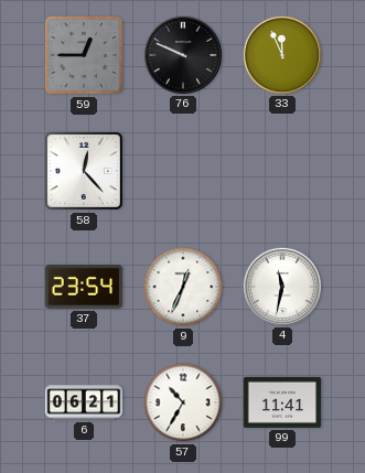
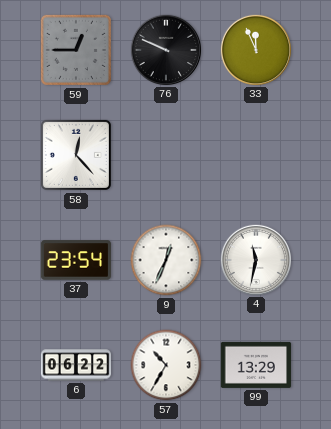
6: 06:21 -> 06:22
99: 11:41 -> 13:29
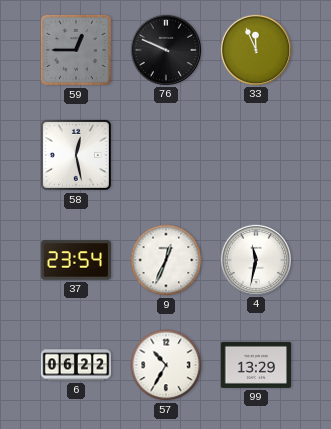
58: 12:23 -> 12:28
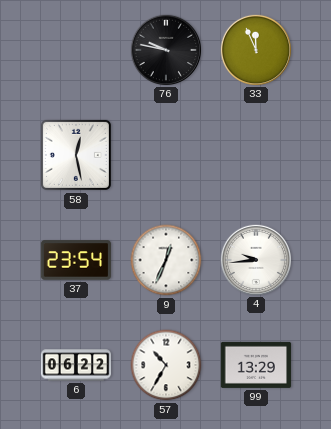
59: 12:45 -> none
76: 9:49 -> 9:47
4: 11:32 -> 9:44
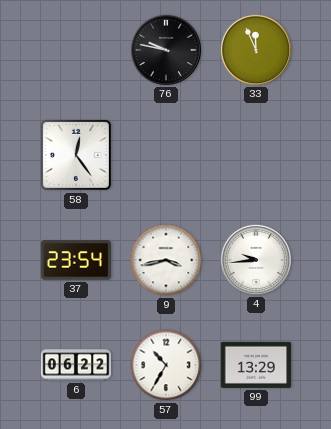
58: 12:28 -> 12:24
9: 12:34 -> 3:43
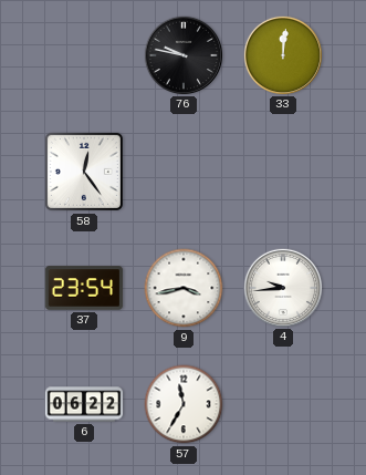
33: 11:56 -> 12:01
57: 10:35 -> 11:35
99: 13:29 -> none
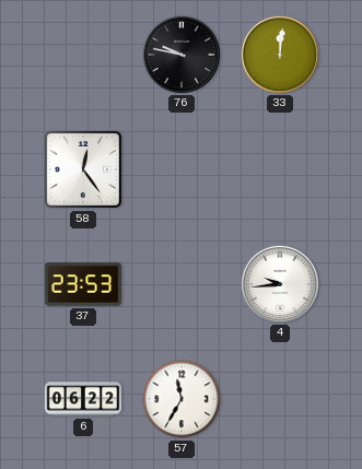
37: 23:54 -> 23:53
9: 3:43 -> none
